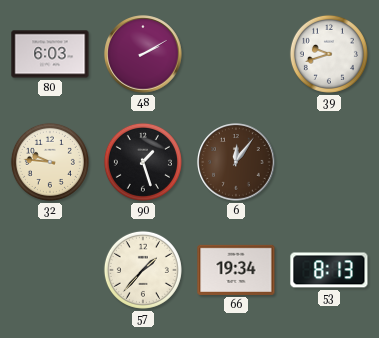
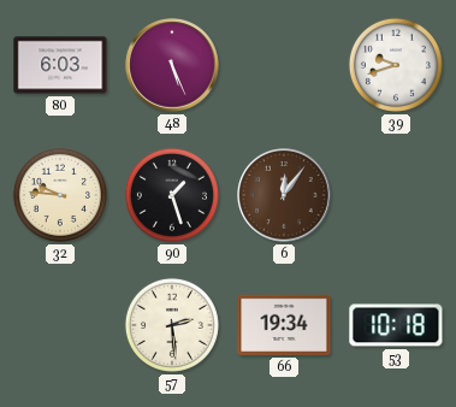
48: 2:10 -> 5:26
57: 1:37 -> 2:29
53: 8:13 -> 10:18
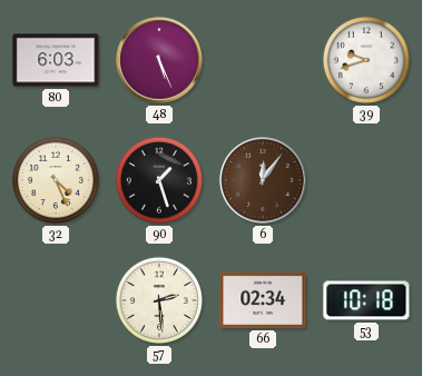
32: 9:46 -> 4:26
66: 19:34 -> 02:34
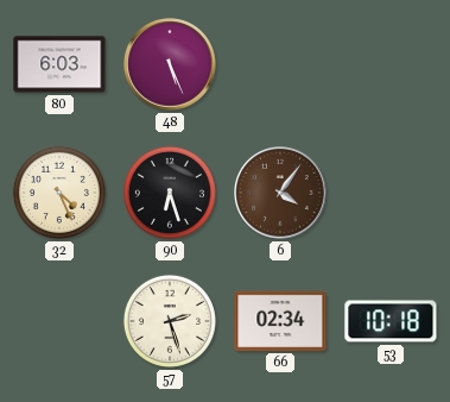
39: 9:42 -> none
90: 1:27 -> 6:27
6: 12:06 -> 4:06
57: 2:29 -> 2:27
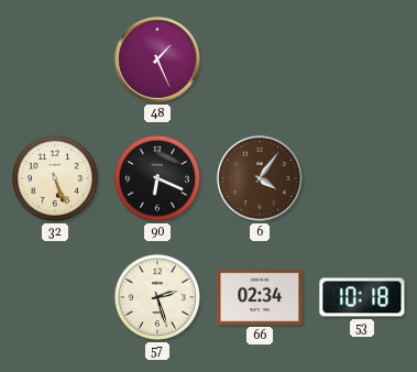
80: 6:03 -> none
48: 5:26 -> 1:26
32: 4:26 -> 5:26
90: 6:27 -> 6:19
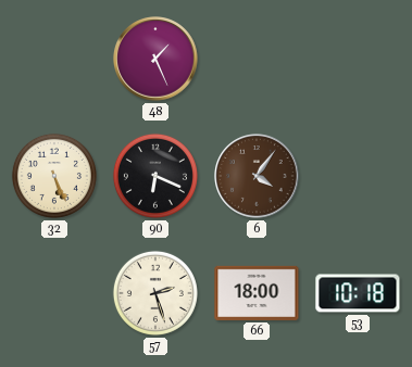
66: 02:34 -> 18:00
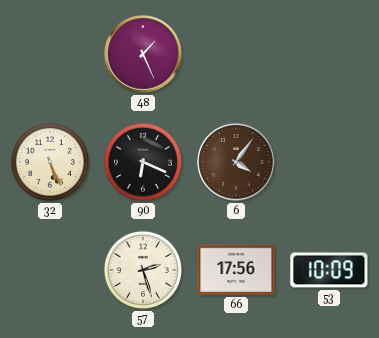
66: 18:00 -> 17:56
53: 10:18 -> 10:09
